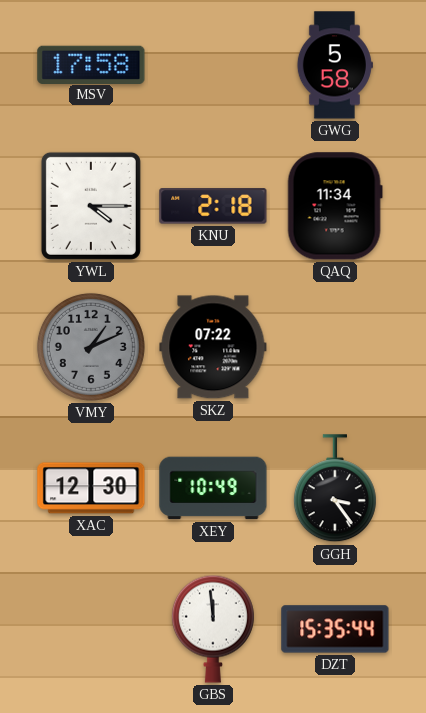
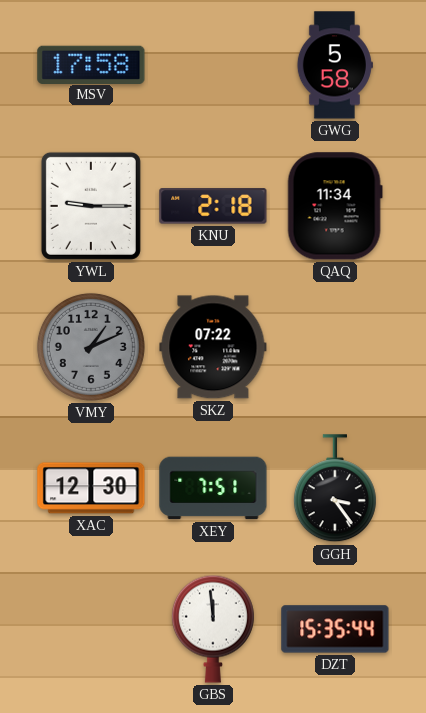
YWL: 4:15 -> 9:15
XEY: 10:49 -> 7:51
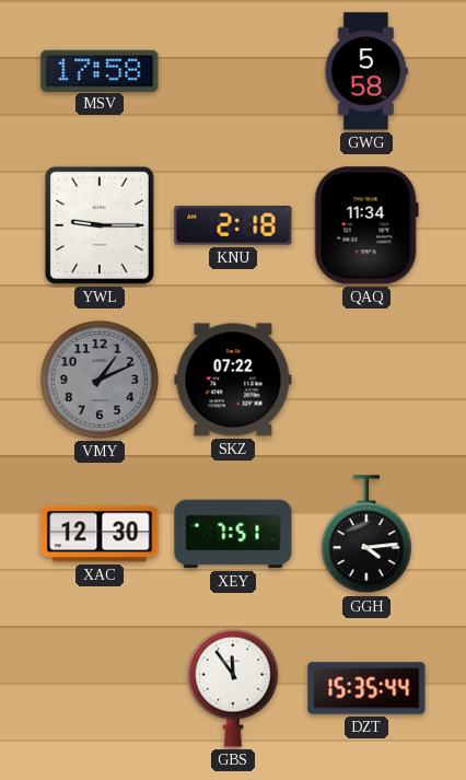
GGH: 3:24 -> 4:14
GBS: 11:59 -> 11:54
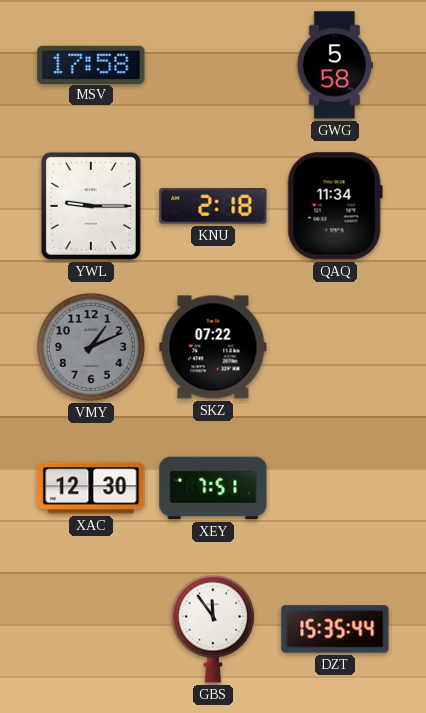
GGH: 4:14 -> none
